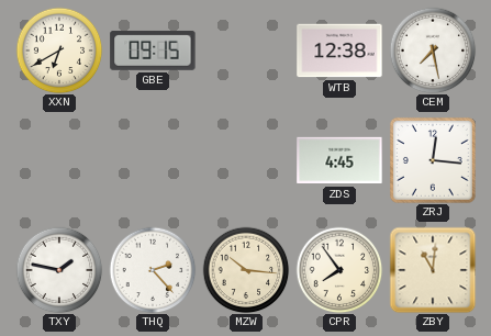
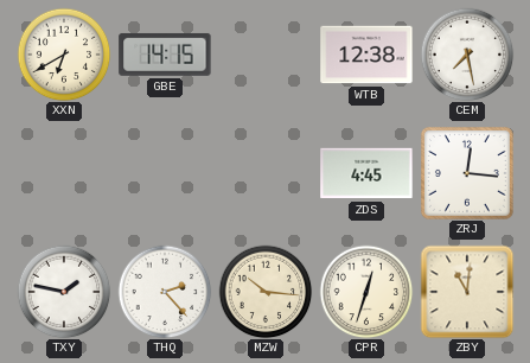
GBE: 09:15 -> 14:15
CPR: 7:54 -> 12:33
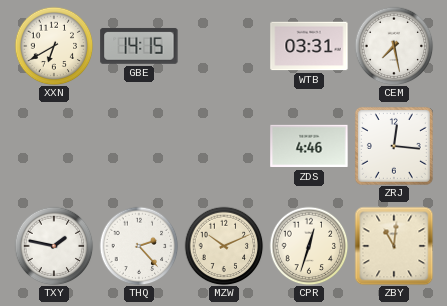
WTB: 12:38 -> 03:31
ZDS: 4:45 -> 4:46
MZW: 10:16 -> 10:11
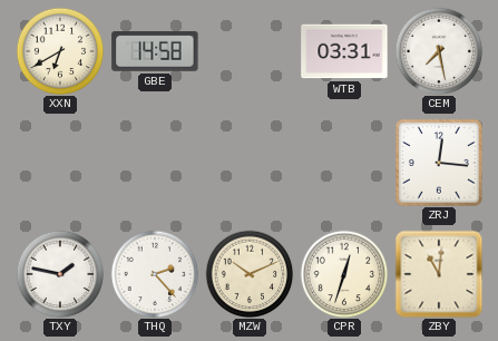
GBE: 14:15 -> 14:58
ZDS: 4:46 -> none
